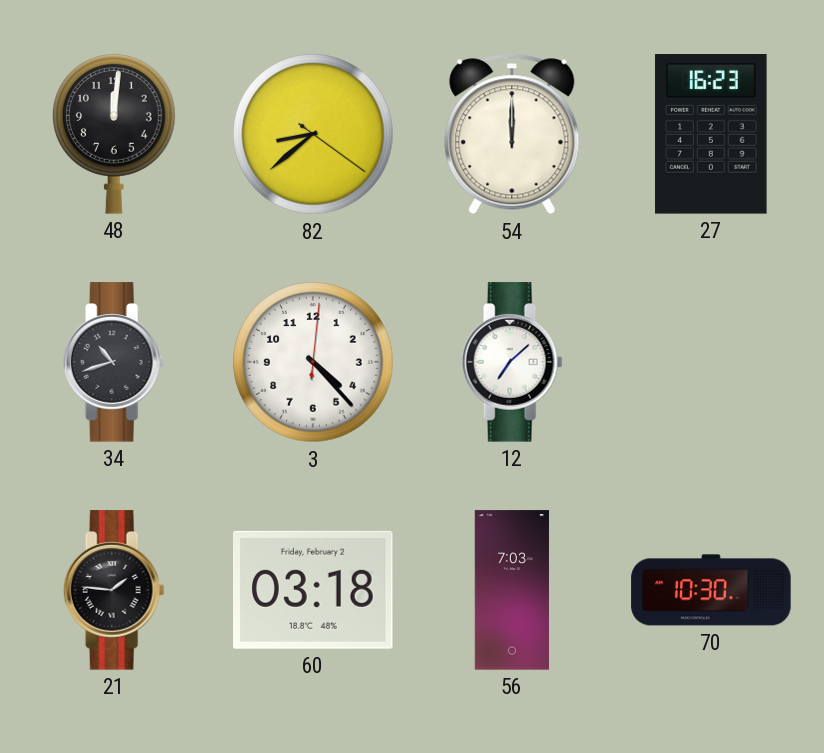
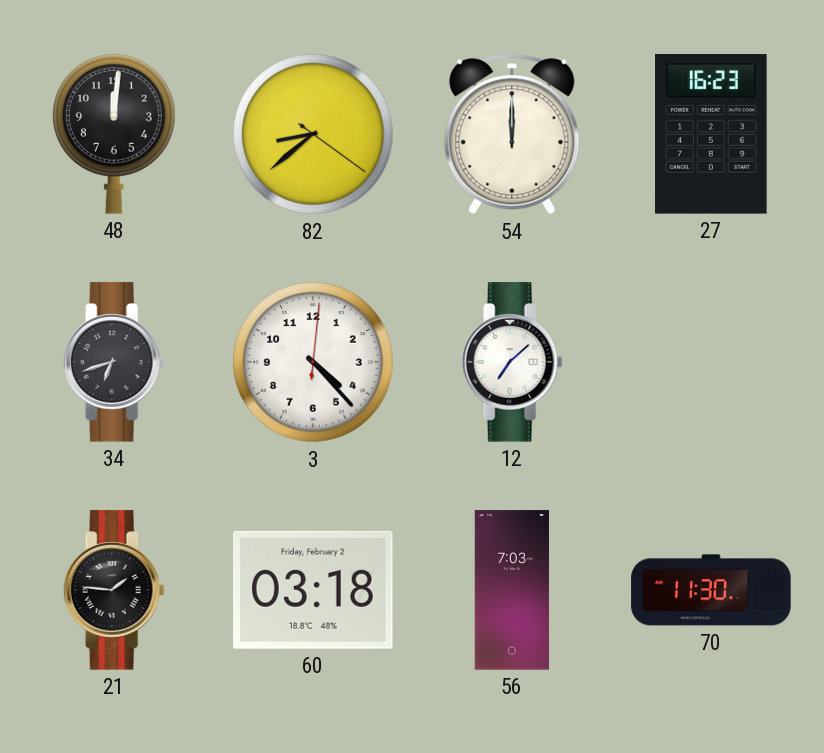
34: 10:42 -> 6:42
70: 10:30 -> 11:30
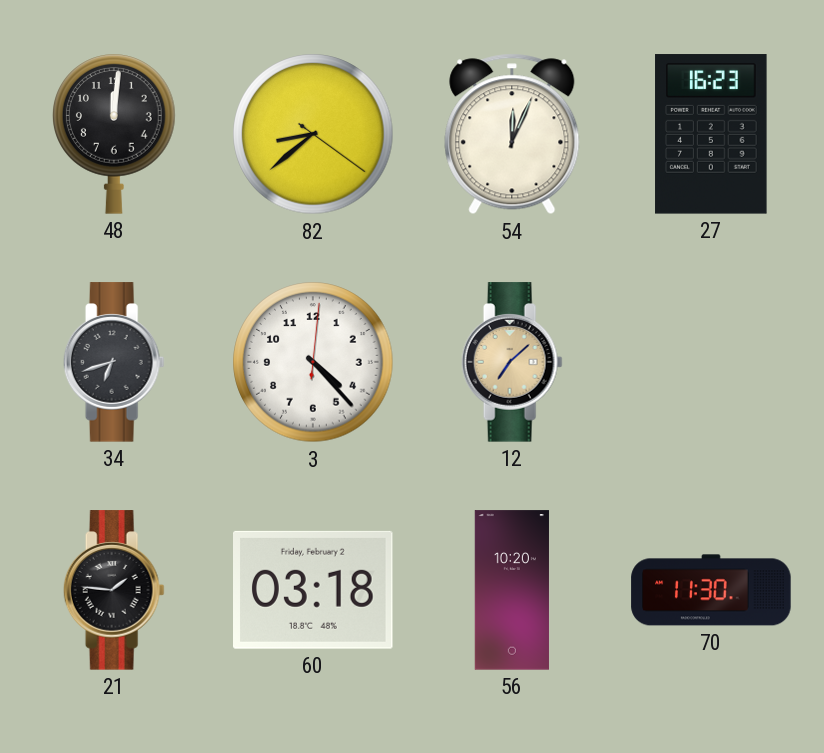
54: 12:00 -> 12:04
12 dial: white -> champagne
56: 7:03 -> 10:20
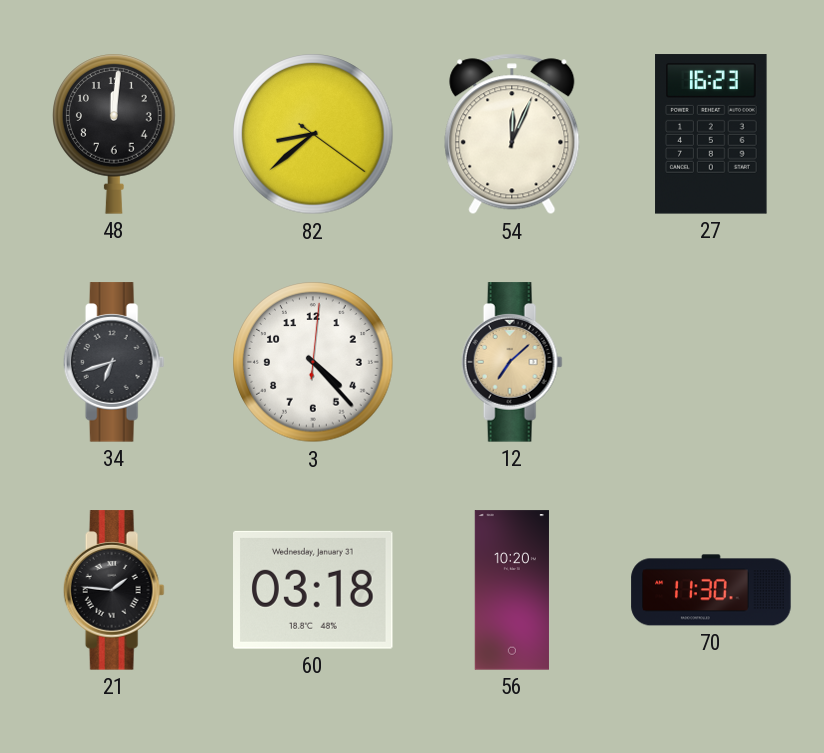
60 date: Friday, February 2 -> Wednesday, January 31
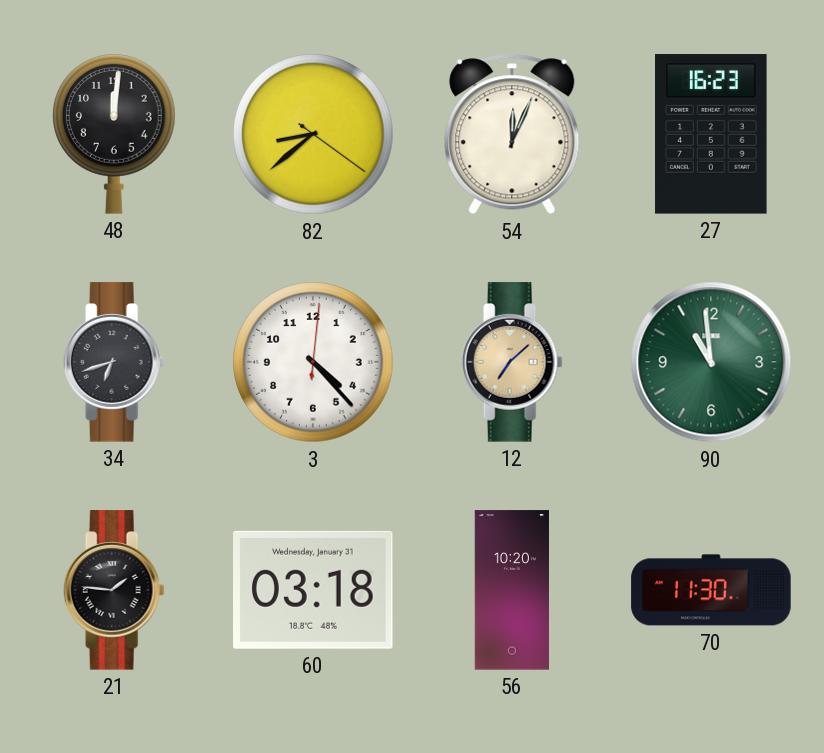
90: none -> 10:59
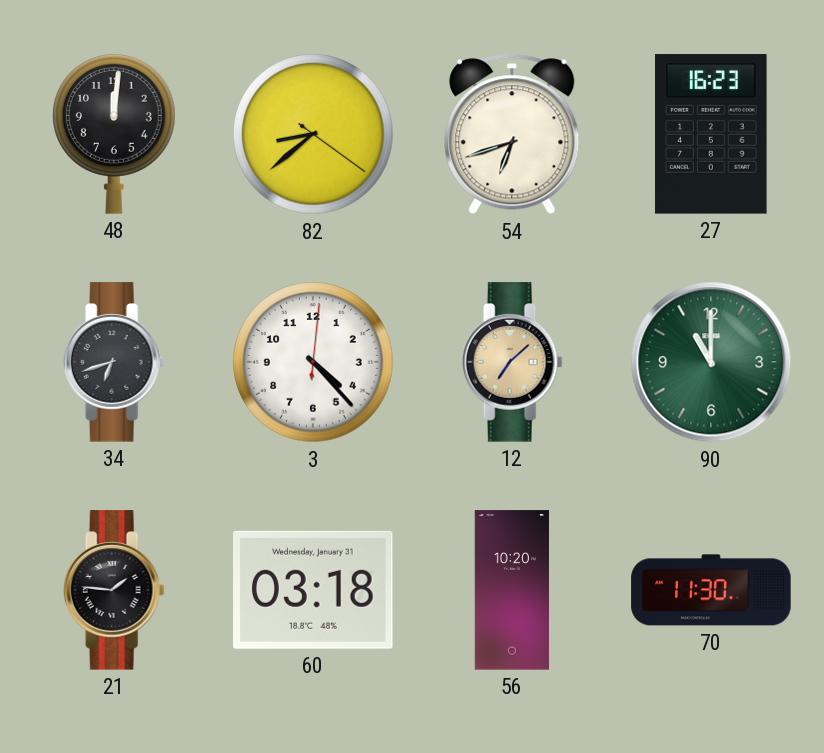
54: 12:04 -> 6:42
90: 10:59 -> 11:00
